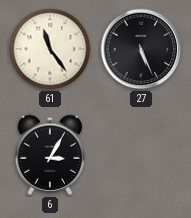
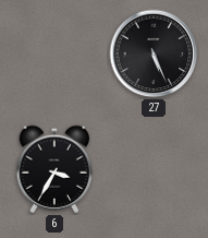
61: 11:24 -> none
6: 3:05 -> 3:35
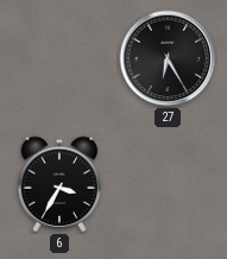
27: 5:26 -> 6:25
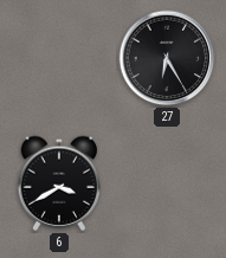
6: 3:35 -> 3:40
